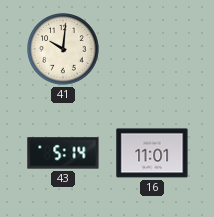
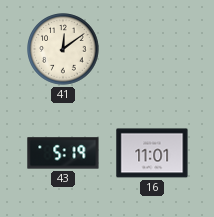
41: 10:01 -> 12:09
43: 5:14 -> 5:19
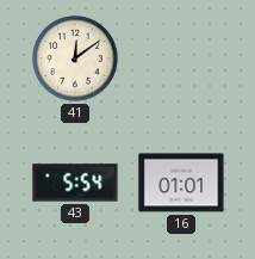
43: 5:19 -> 5:54
16: 11:01 -> 01:01
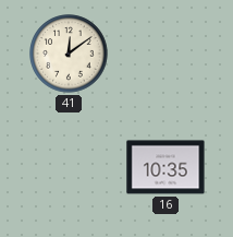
43: 5:54 -> none
16: 01:01 -> 10:35
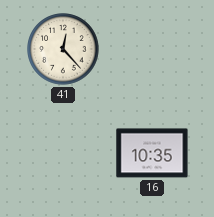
41: 12:09 -> 12:23
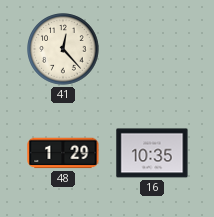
48: none -> 1:29
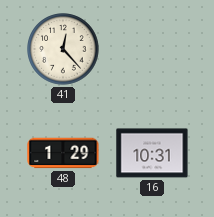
16: 10:35 -> 10:31
